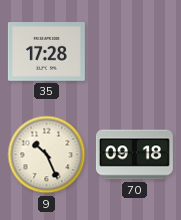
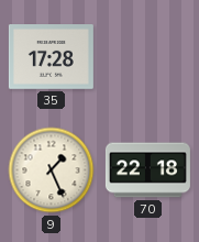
9: 10:26 -> 1:26
70: 09:18 -> 22:18
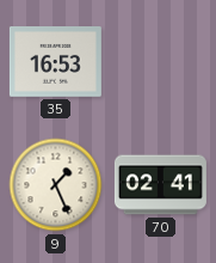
35: 17:28 -> 16:53
70: 22:18 -> 02:41
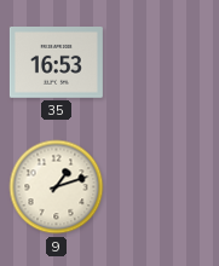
9: 1:26 -> 1:12
70: 02:41 -> none
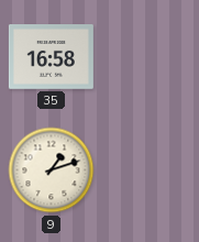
35: 16:53 -> 16:58
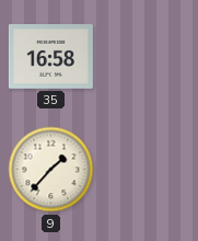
9: 1:12 -> 1:37
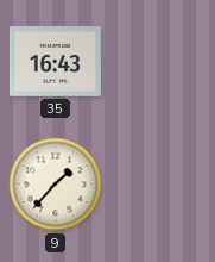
35: 16:58 -> 16:43
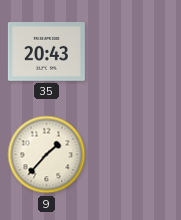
35: 16:43 -> 20:43
